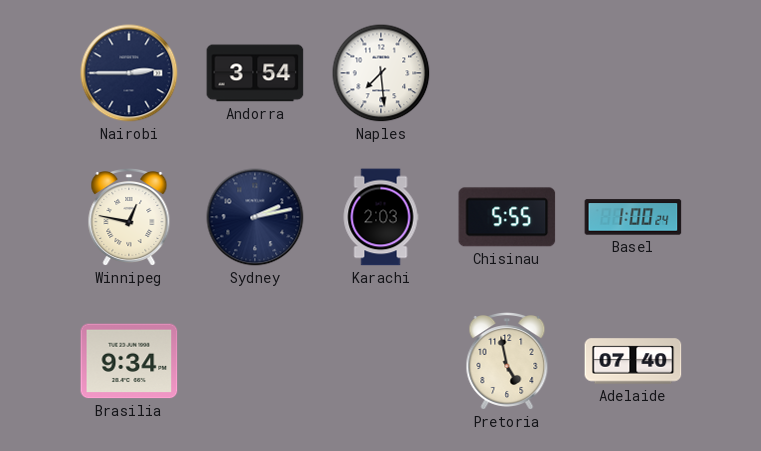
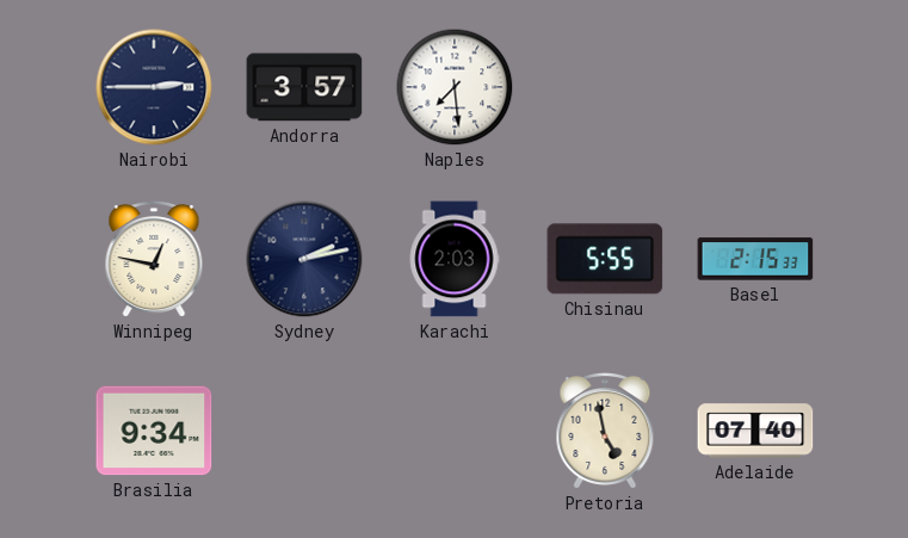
Andorra: 3:54 -> 3:57
Basel: 1:00 -> 2:15
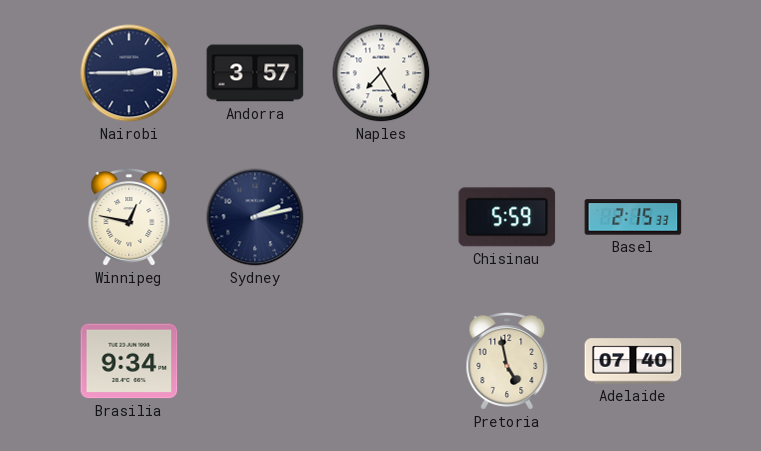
Naples: 7:29 -> 7:25
Karachi: 2:03 -> none
Chisinau: 5:55 -> 5:59
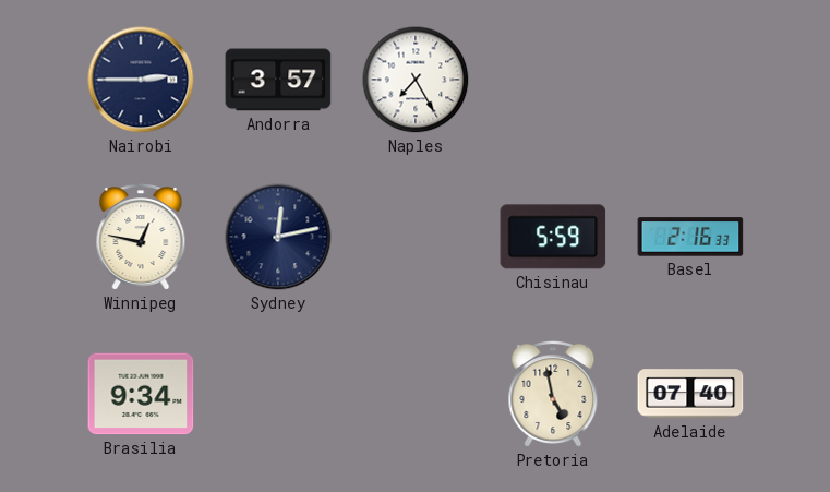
Sydney: 2:13 -> 12:13
Basel: 2:15 -> 2:16
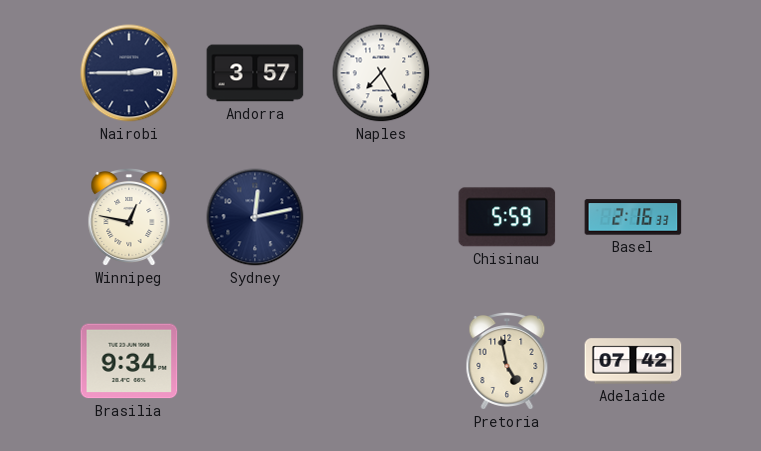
Adelaide: 07:40 -> 07:42
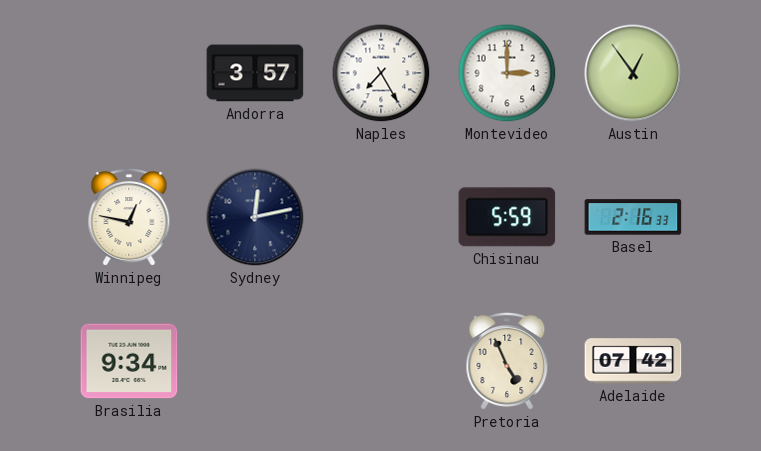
Nairobi: 2:45 -> none
Montevideo: none -> 3:00
Austin: none -> 12:54
Pretoria: 4:58 -> 4:56
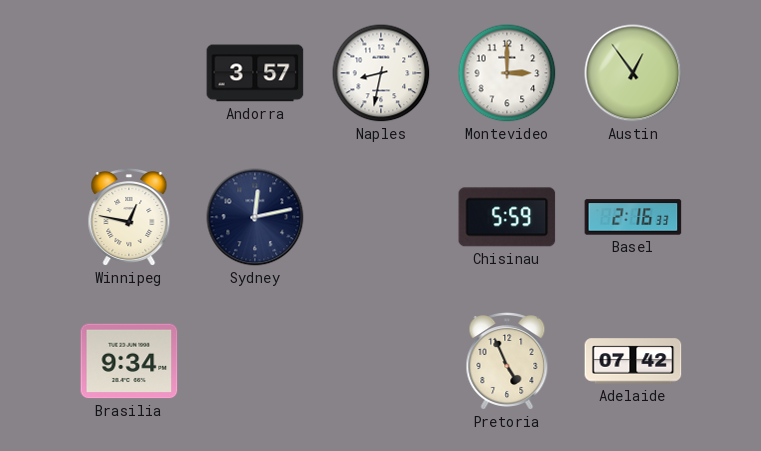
Naples: 7:25 -> 8:32
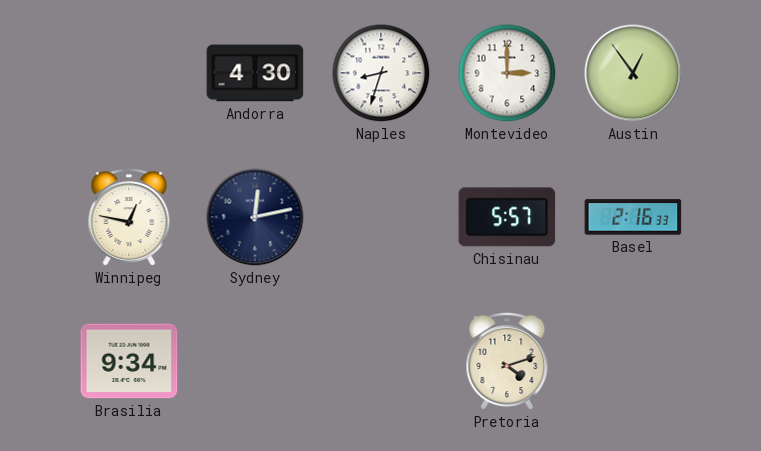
Andorra: 3:57 -> 4:30
Naples: 8:32 -> 8:33
Chisinau: 5:59 -> 5:57
Pretoria: 4:56 -> 4:12
Adelaide: 07:42 -> none
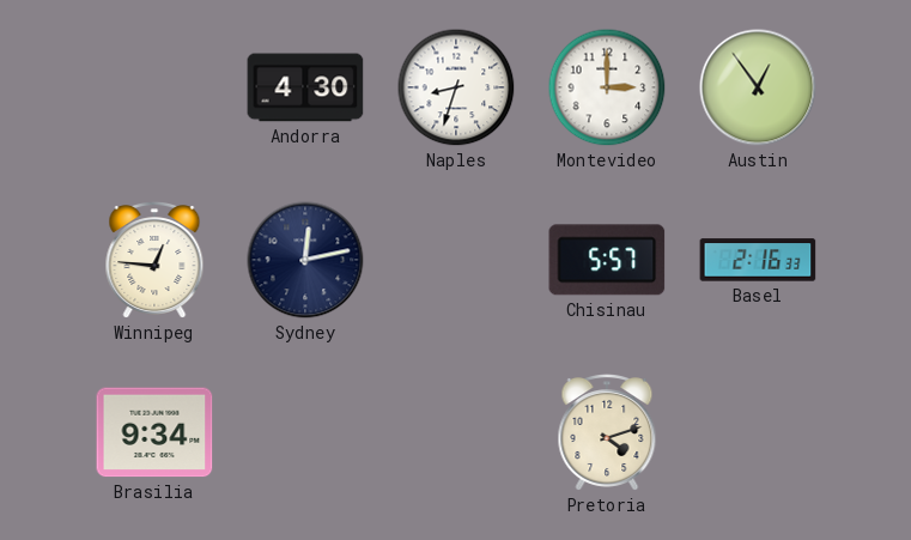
Winnipeg: 12:47 -> 12:46
